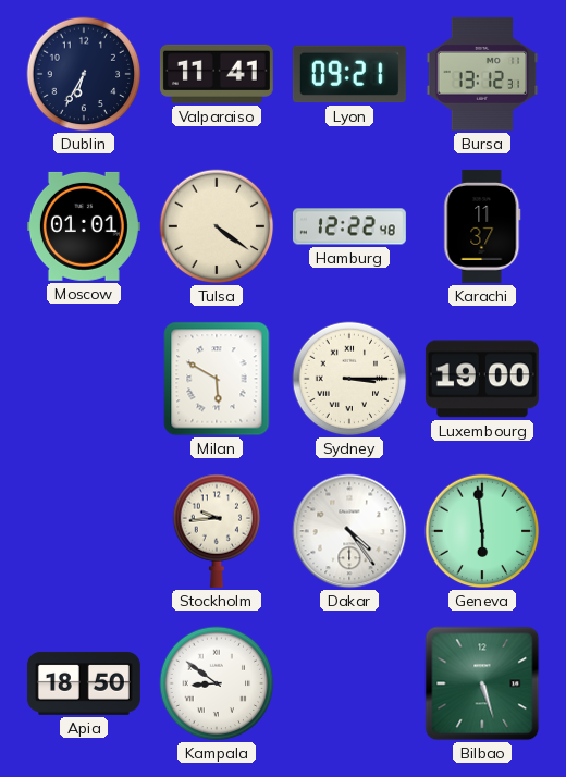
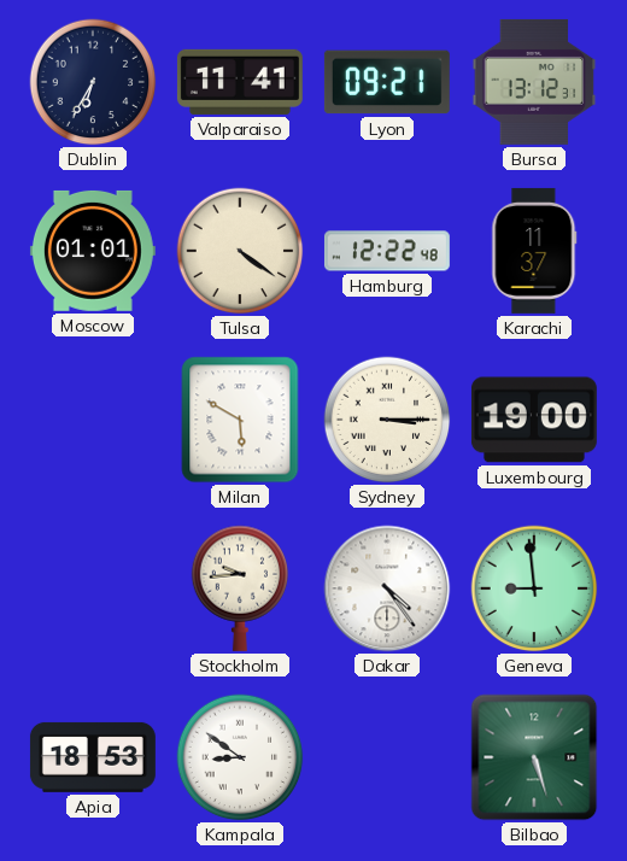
Geneva: 5:59 -> 8:59
Apia: 18:50 -> 18:53
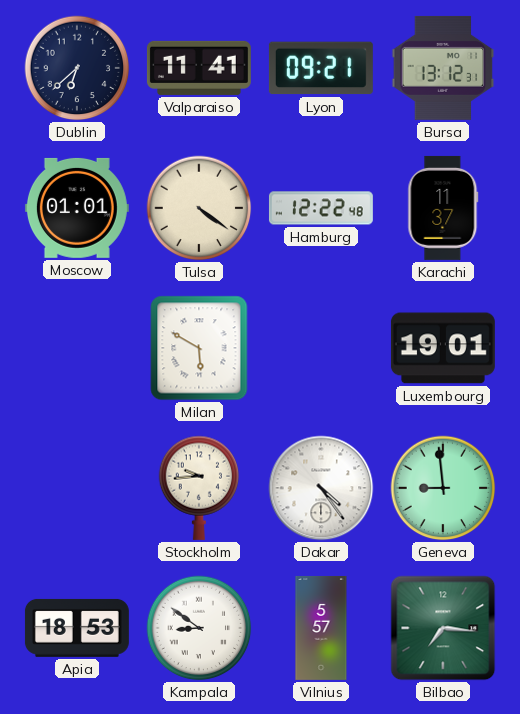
Dublin: 6:35 -> 6:38
Sydney: 3:15 -> none
Luxembourg: 19:00 -> 19:01
Vilnius: none -> 5:57
Bilbao: 5:27 -> 7:16
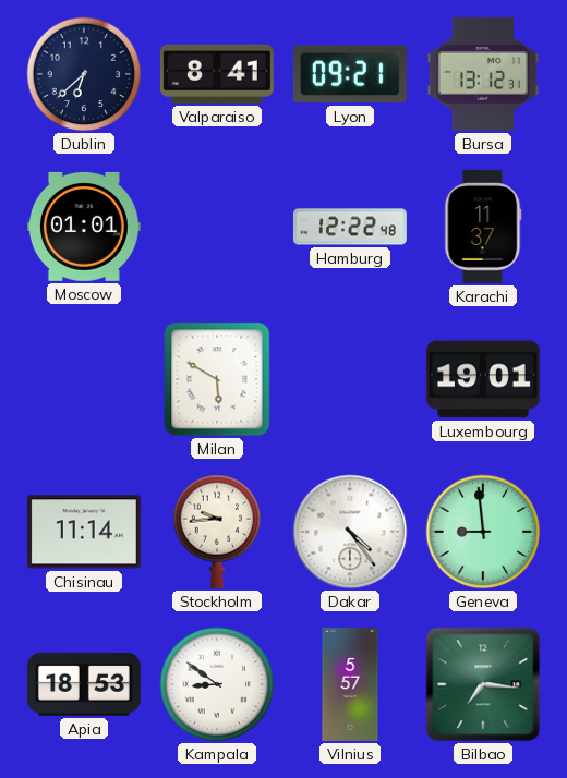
Valparaiso: 11:41 -> 8:41
Tulsa: 4:21 -> none
Chisinau: none -> 11:14
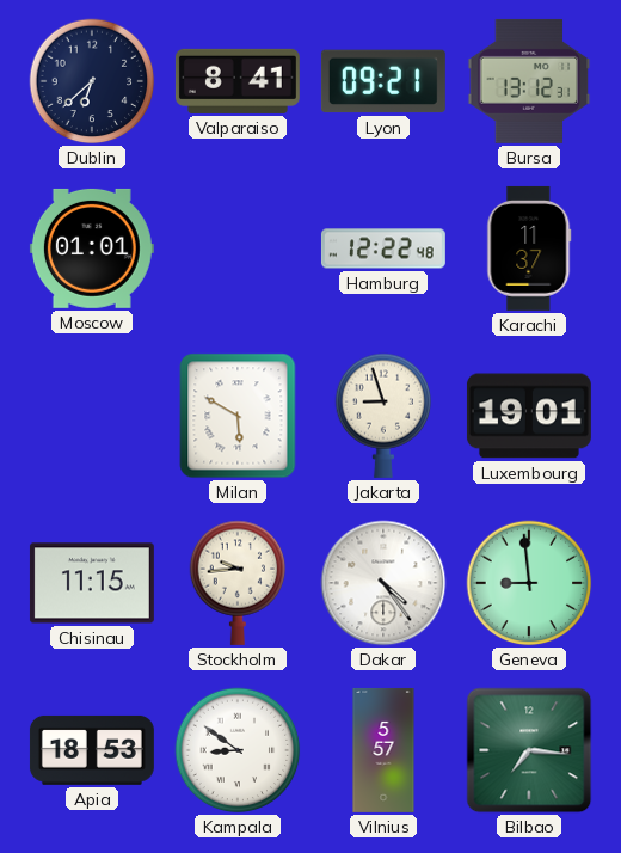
Jakarta: none -> 8:57
Chisinau: 11:14 -> 11:15
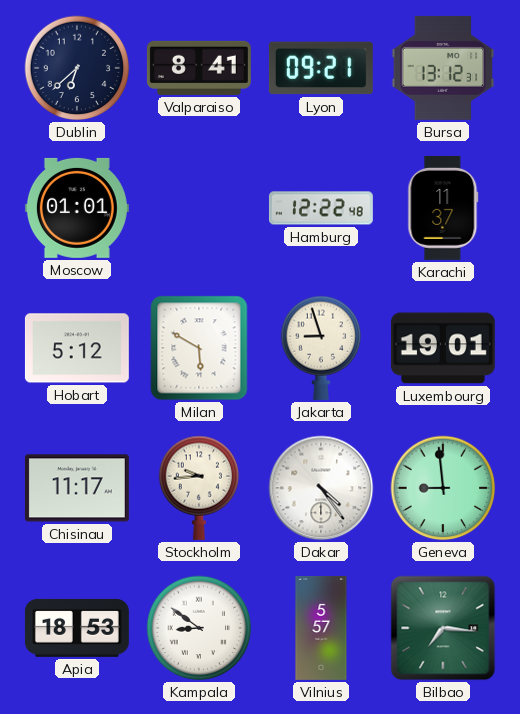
Hobart: none -> 5:12
Chisinau: 11:15 -> 11:17
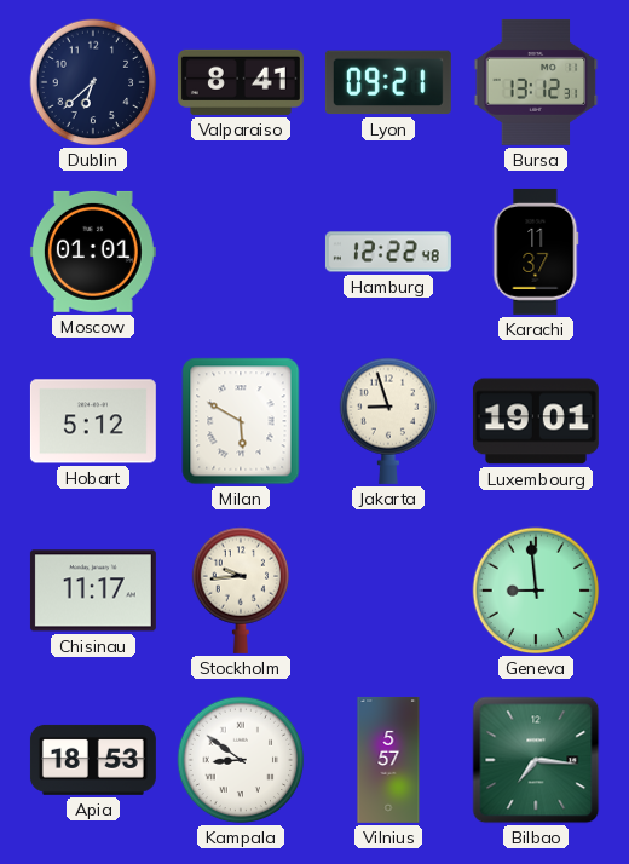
Dakar: 4:24 -> none
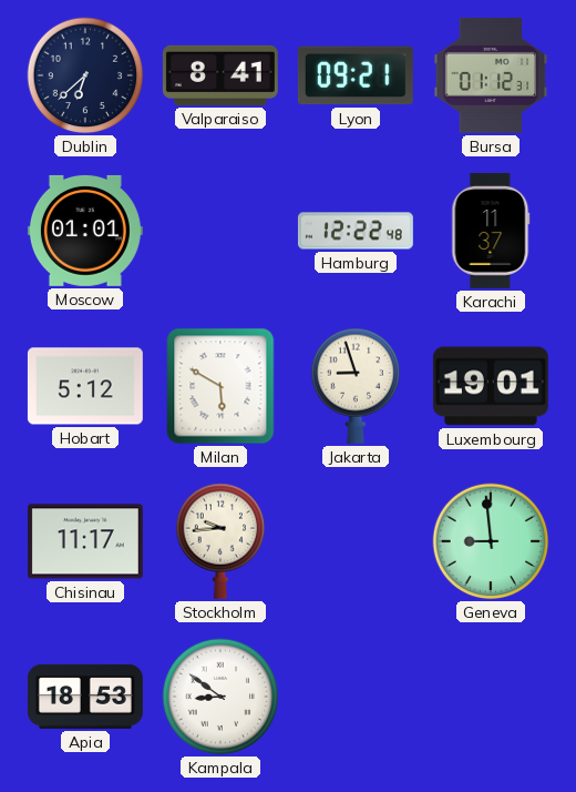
Bursa: 13:12 -> 01:12
Vilnius: 5:57 -> none
Bilbao: 7:16 -> none
